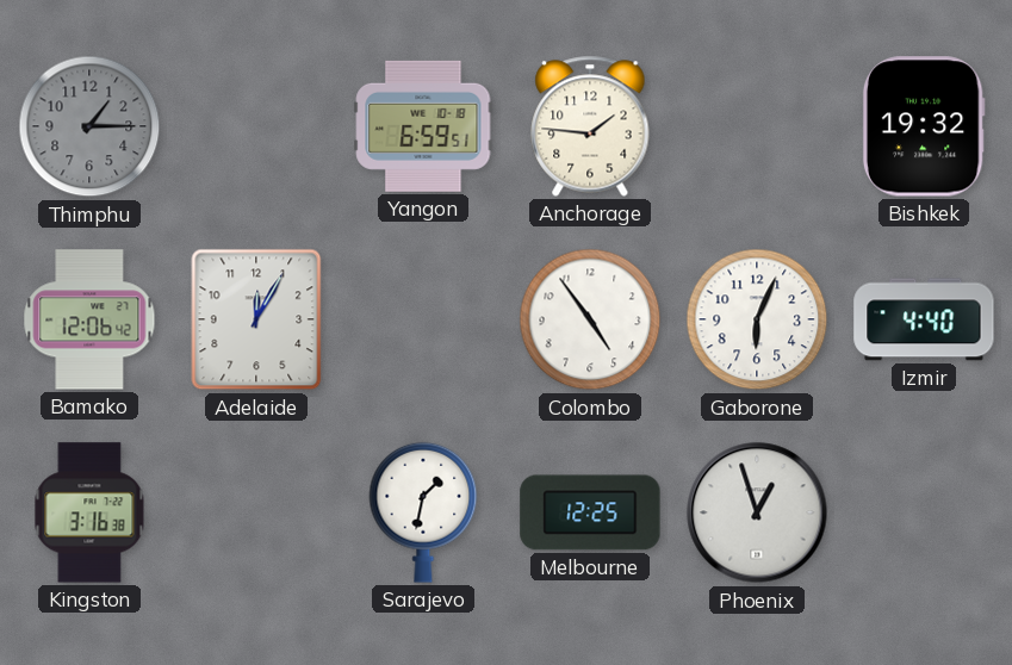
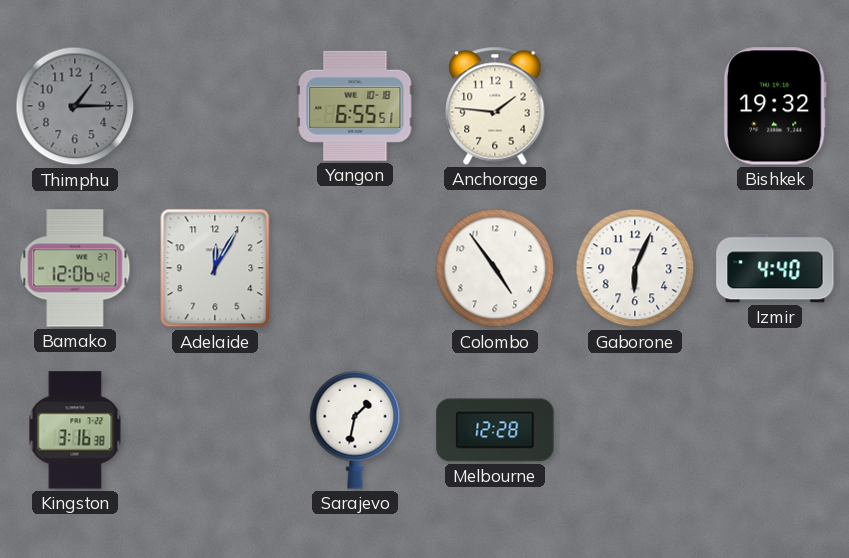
Yangon: 6:59 -> 6:55
Melbourne: 12:25 -> 12:28
Phoenix: 12:57 -> none
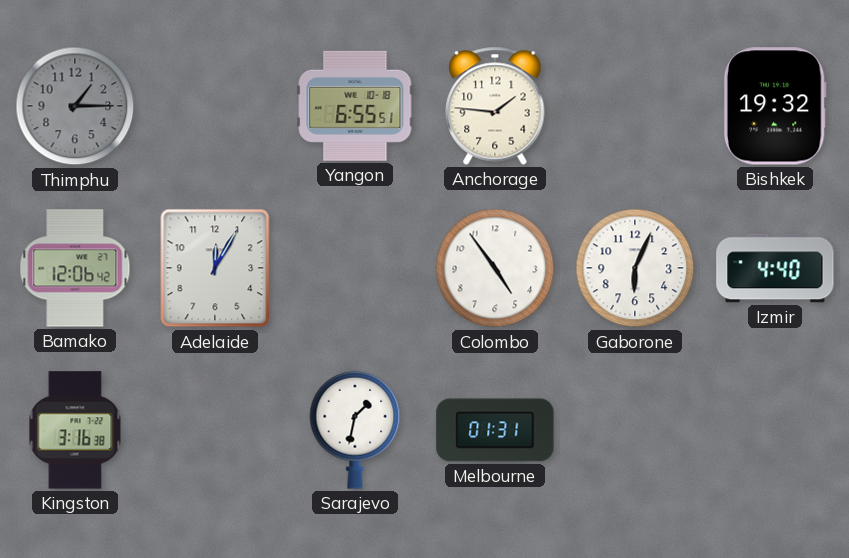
Melbourne: 12:28 -> 01:31
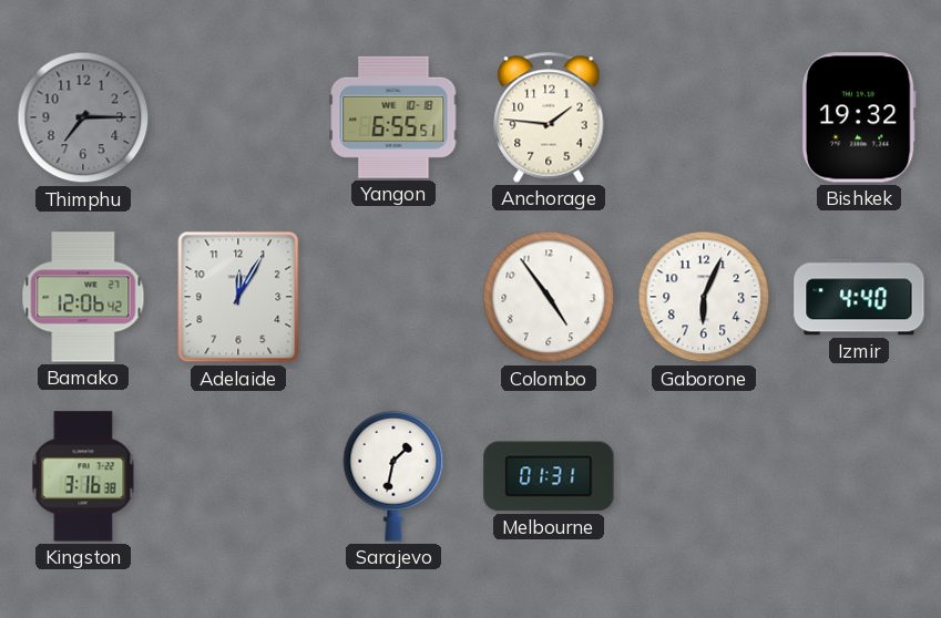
Thimphu: 1:15 -> 7:15
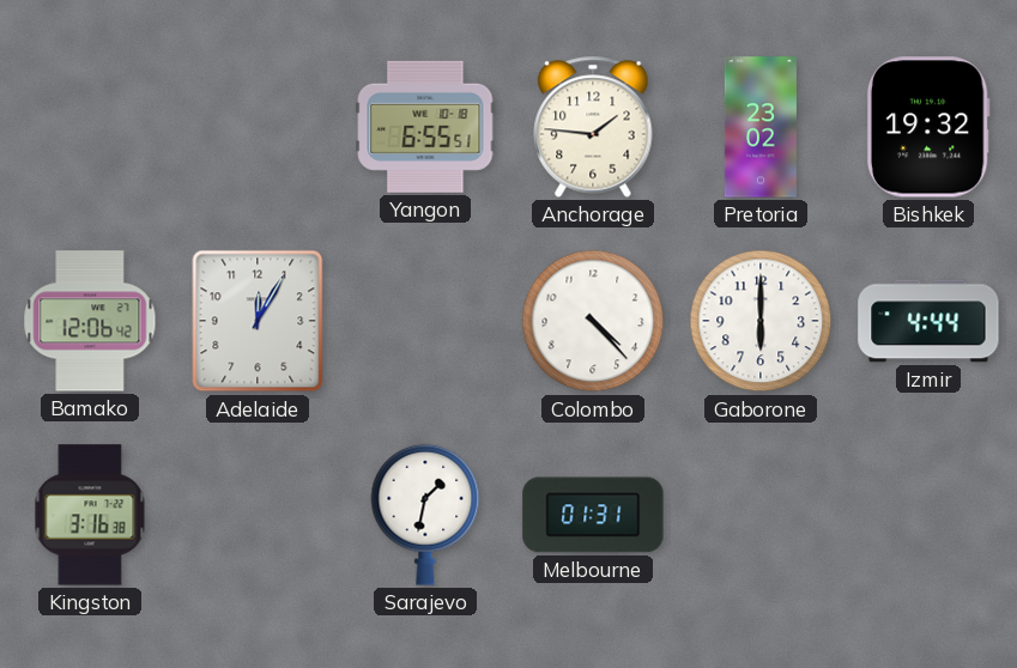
Thimphu: 7:15 -> none
Pretoria: none -> 23:02
Colombo: 4:54 -> 4:23
Gaborone: 6:04 -> 6:00
Izmir: 4:40 -> 4:44
